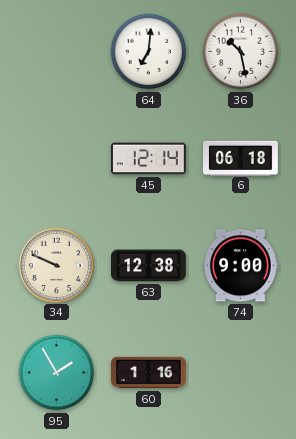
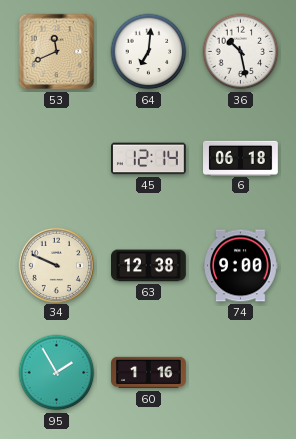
53: none -> 11:41
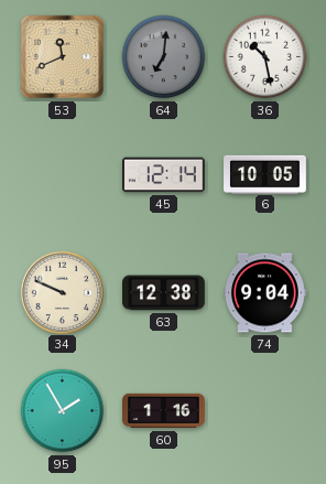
64 dial: white -> grey
6: 06:18 -> 10:05
74: 9:00 -> 9:04
